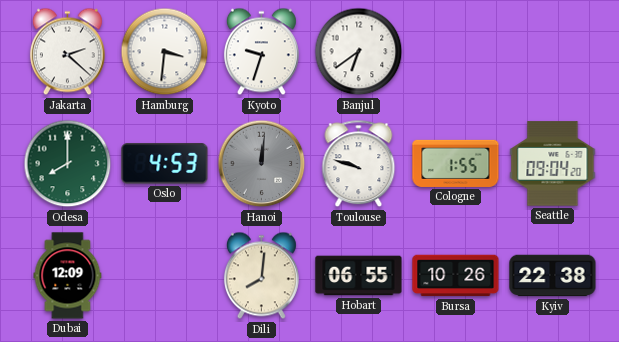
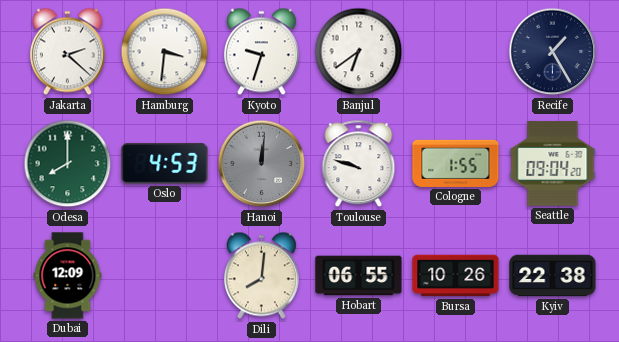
Recife: none -> 1:25
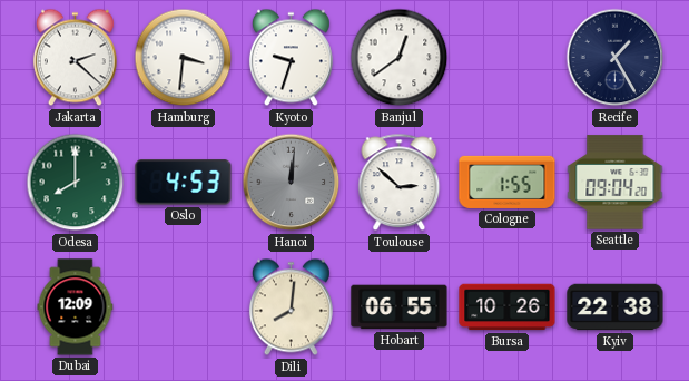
Banjul: 6:39 -> 12:39
Toulouse: 9:48 -> 2:52
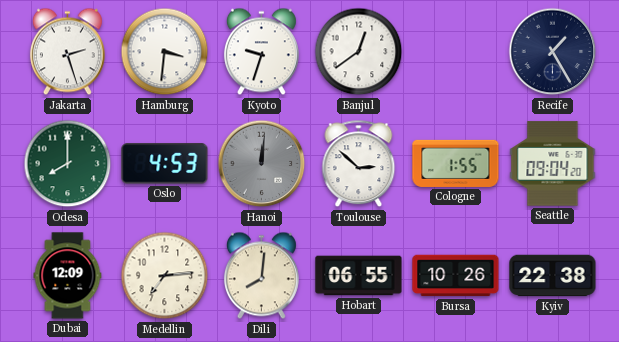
Jakarta: 2:22 -> 2:27
Medellin: none -> 7:14
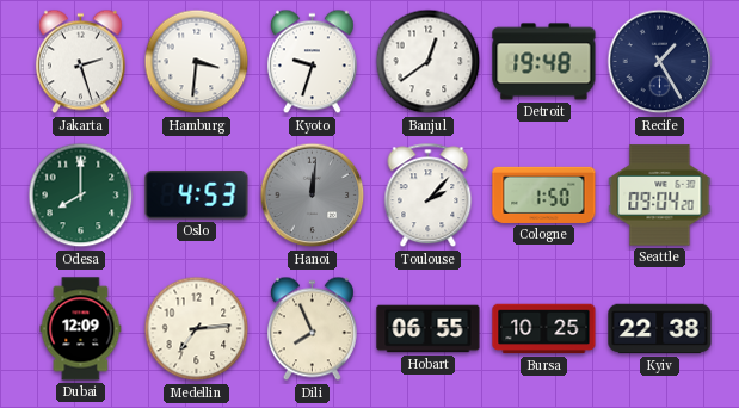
Detroit: none -> 19:48
Toulouse: 2:52 -> 2:07
Cologne: 1:55 -> 1:50
Dili: 8:01 -> 7:56
Bursa: 10:26 -> 10:25
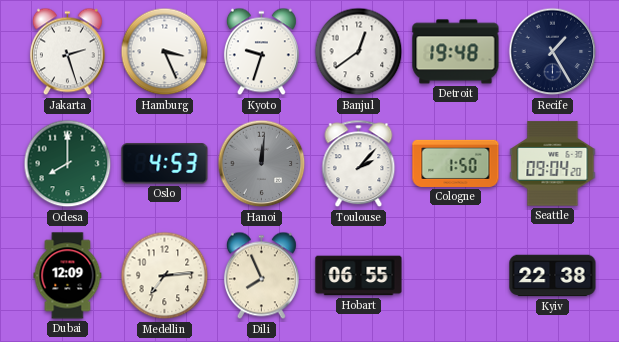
Hamburg: 3:31 -> 3:26
Bursa: 10:25 -> none
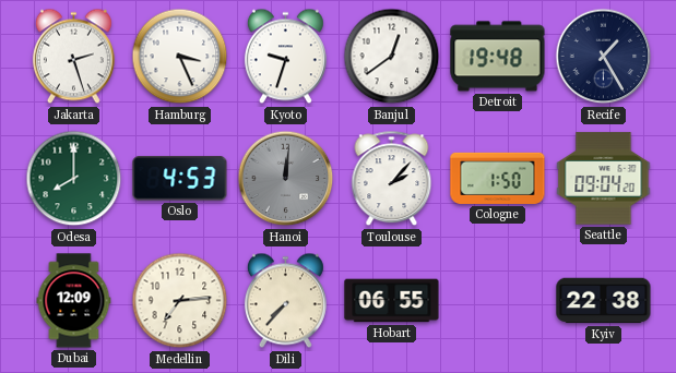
Dili: 7:56 -> 7:37
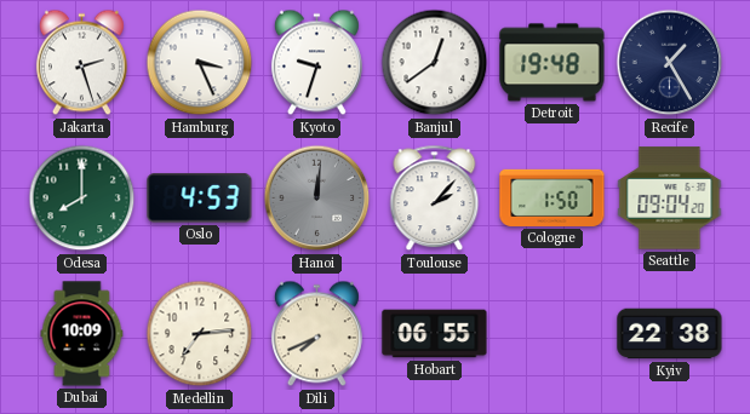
Dubai: 12:09 -> 10:09
Dili: 7:37 -> 7:41
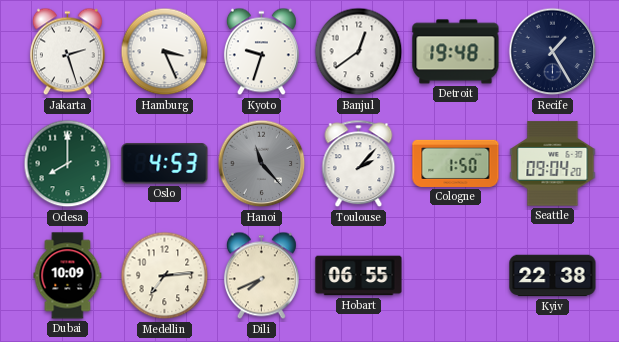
Hanoi: 12:01 -> 11:23
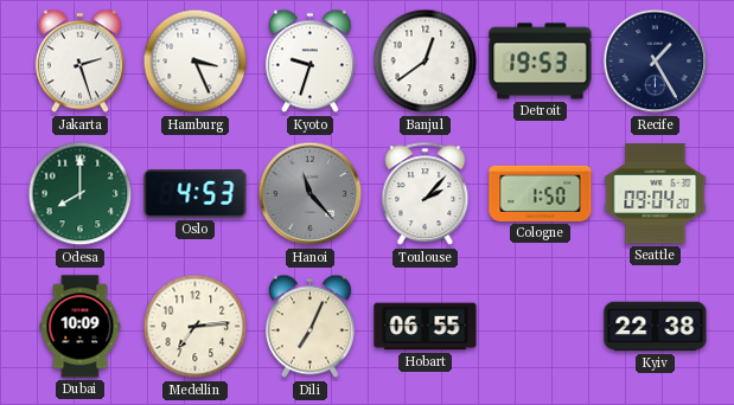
Detroit: 19:48 -> 19:53
Dili: 7:41 -> 7:04
